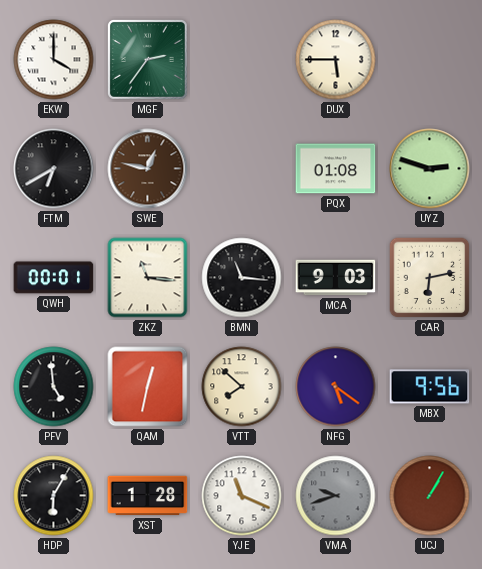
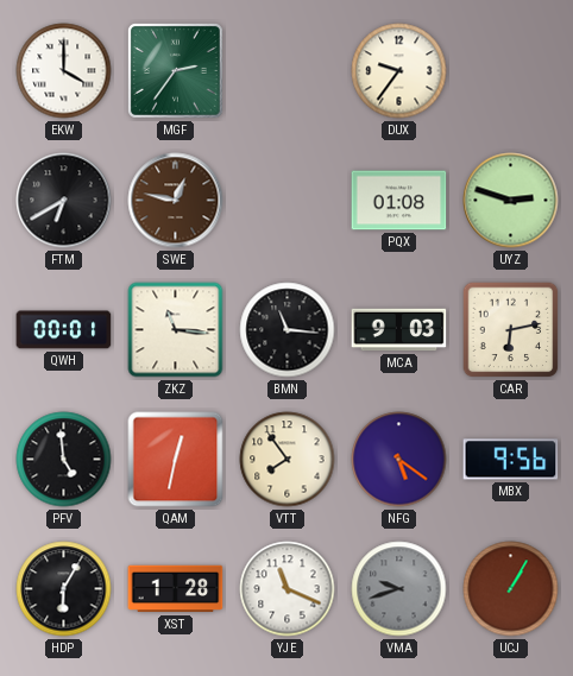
DUX: 5:45 -> 9:36
VTT: 7:52 -> 7:54
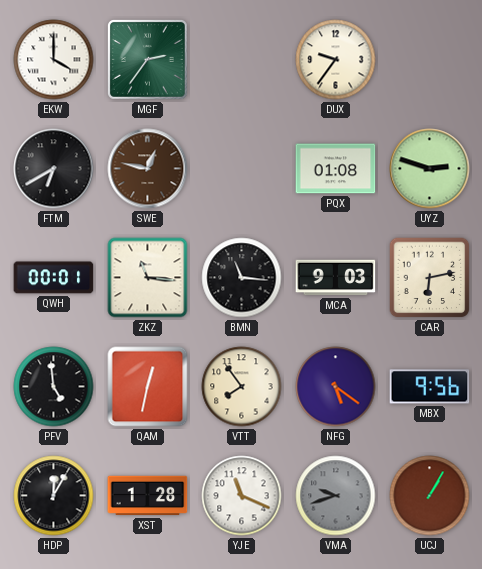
HDP: 6:05 -> 12:05
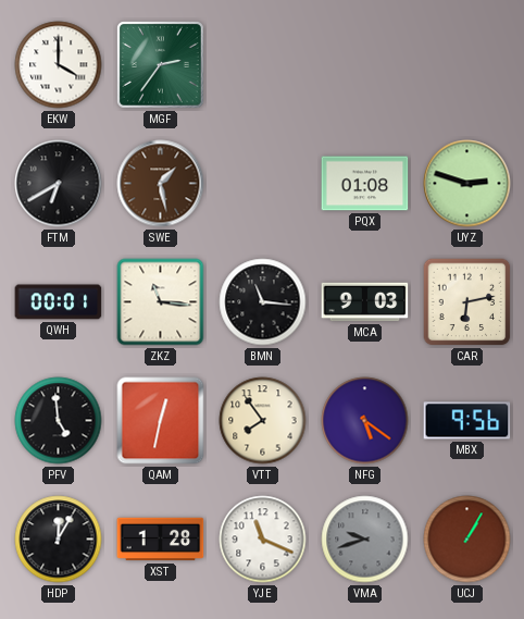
DUX: 9:36 -> none
SWE: 12:47 -> 1:28
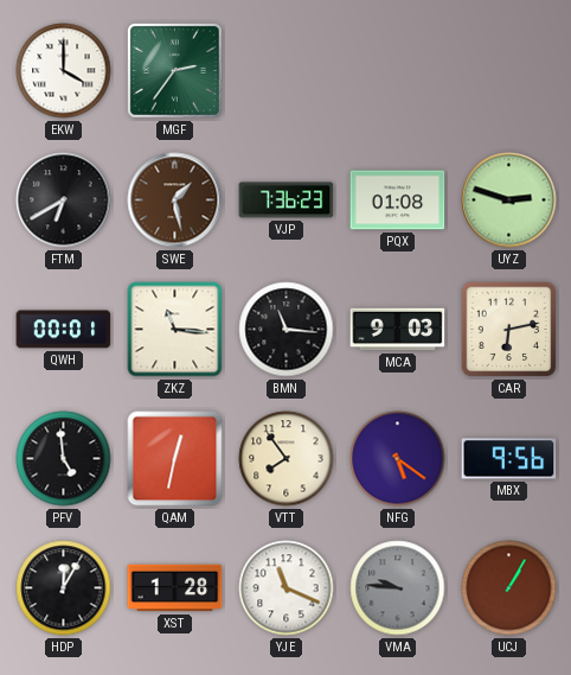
VJP: none -> 7:36
VMA: 9:42 -> 9:46
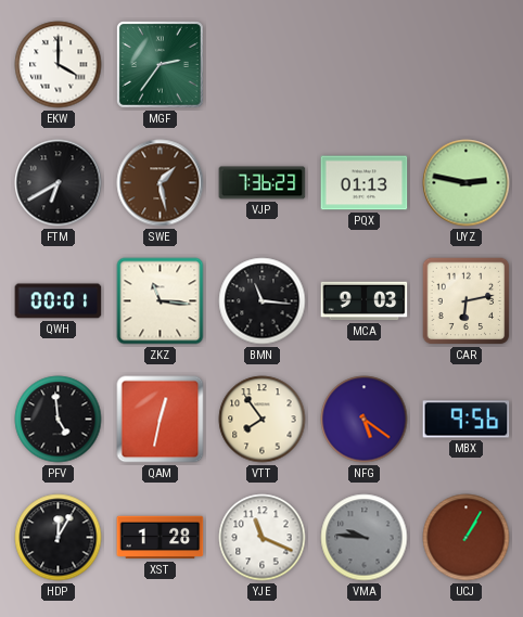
PQX: 01:08 -> 01:13
UYZ: 2:48 -> 2:47
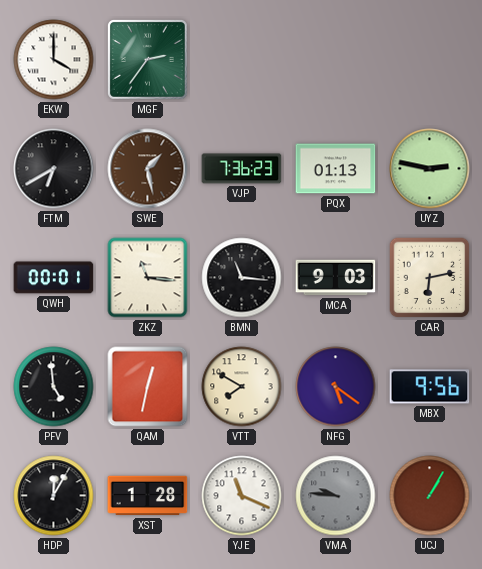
VTT: 7:54 -> 7:50
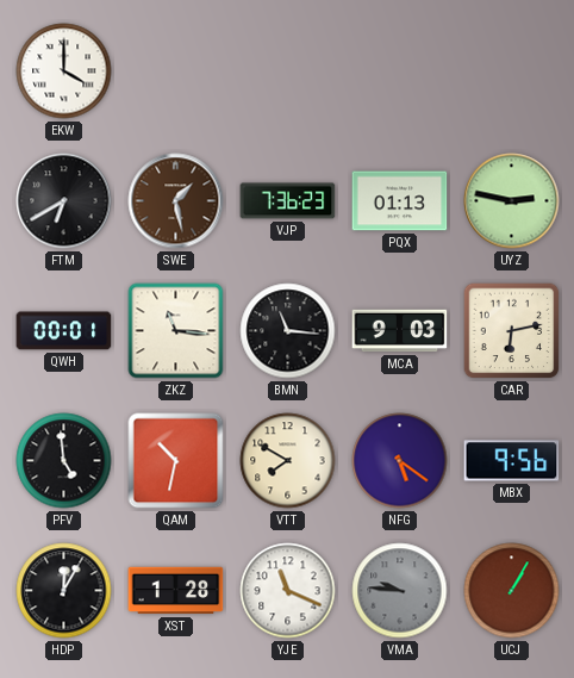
MGF: 2:36 -> none
QAM: 12:32 -> 10:32
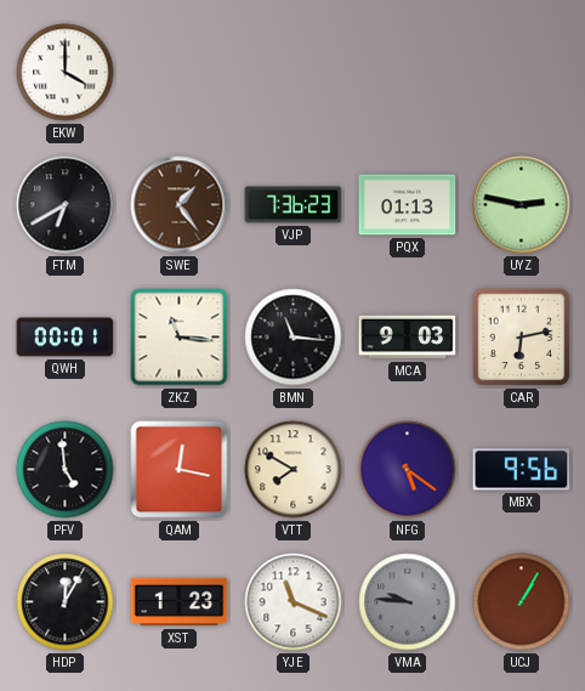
SWE: 1:28 -> 1:24
QAM: 10:32 -> 12:17
XST: 1:28 -> 1:23
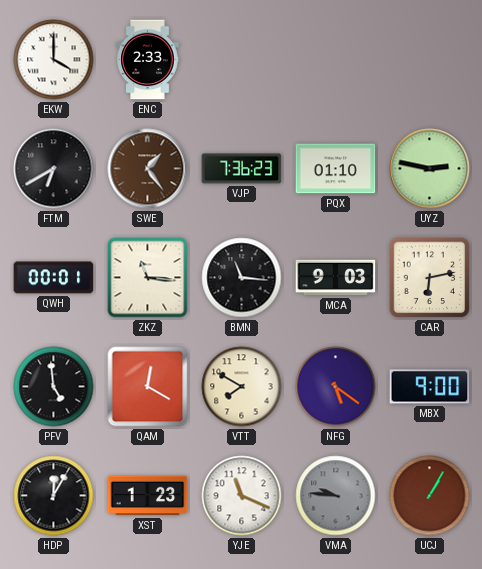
ENC: none -> 2:33
PQX: 01:13 -> 01:10
QAM: 12:17 -> 12:20
MBX: 9:56 -> 9:00
